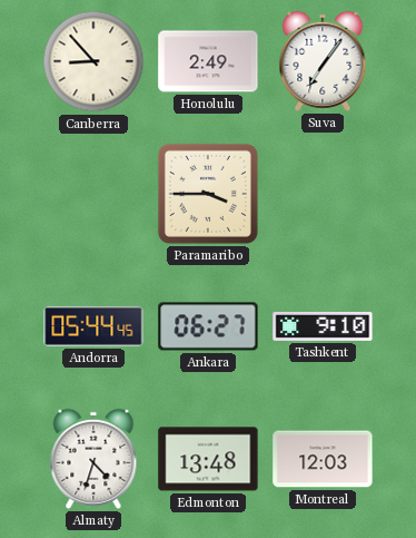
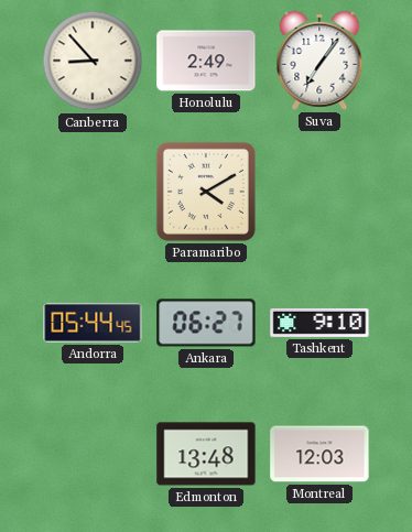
Paramaribo: 3:45 -> 4:10
Almaty: 4:33 -> none
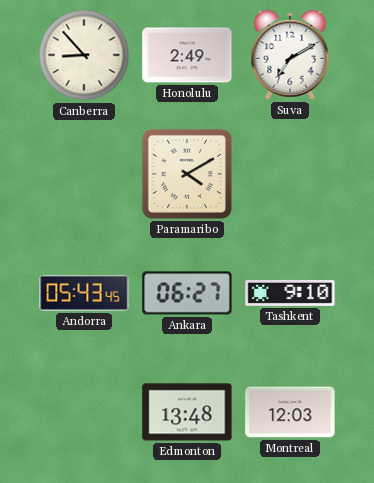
Suva: 7:06 -> 7:10
Andorra: 05:44 -> 05:43
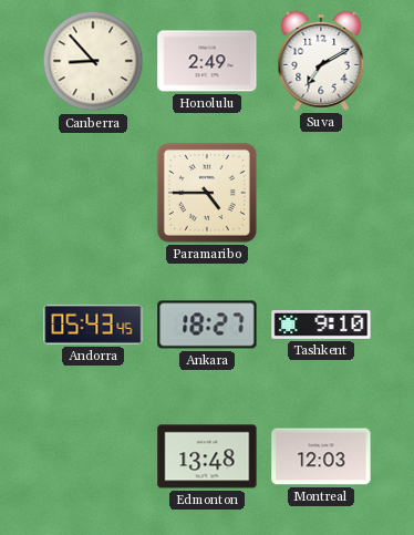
Paramaribo: 4:10 -> 4:45
Ankara: 06:27 -> 18:27
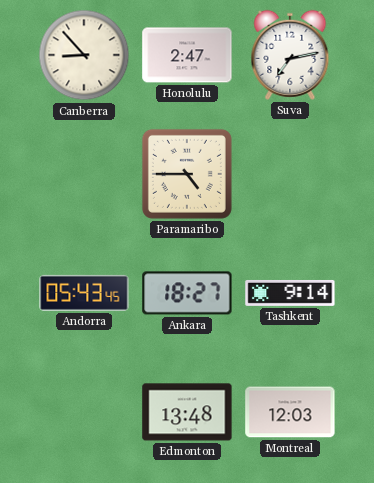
Honolulu: 2:49 -> 2:47
Suva: 7:10 -> 7:13
Tashkent: 9:10 -> 9:14
